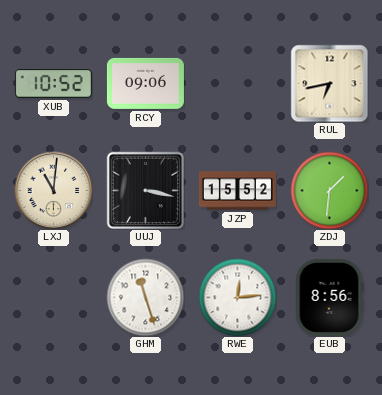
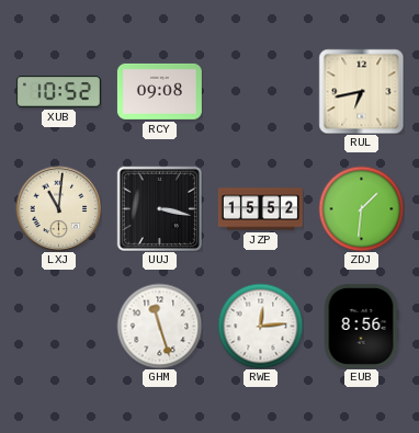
RCY: 09:06 -> 09:08
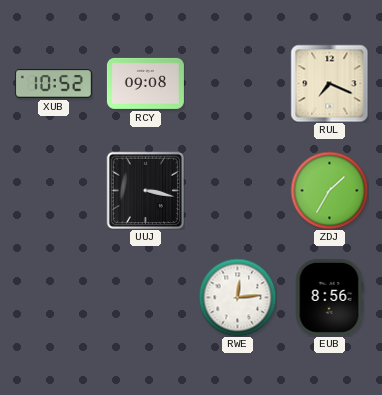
RUL: 6:43 -> 7:19
LXJ: 11:01 -> none
JZP: 15:52 -> none
ZDJ: 1:31 -> 1:35
GHM: 11:27 -> none
